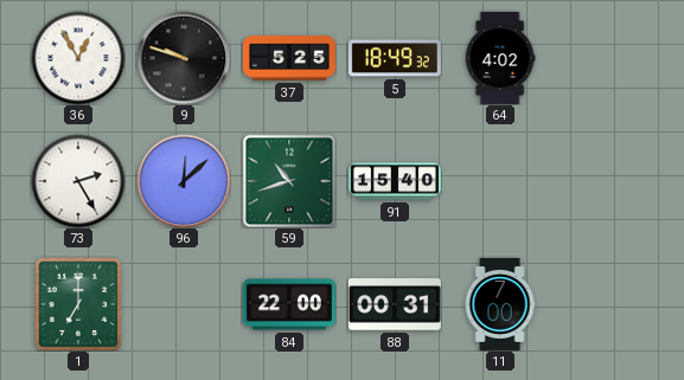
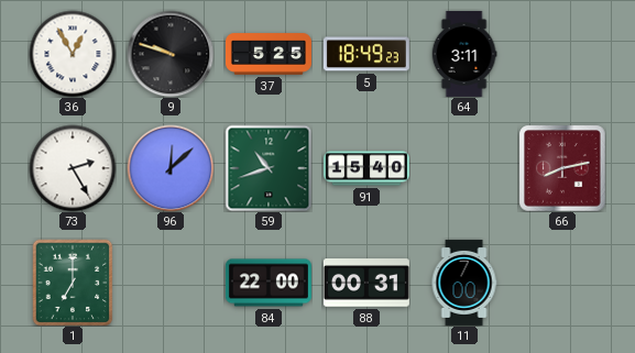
5: 18:49:32 -> 18:49:23
64: 4:02 -> 3:11
66: none -> 8:13
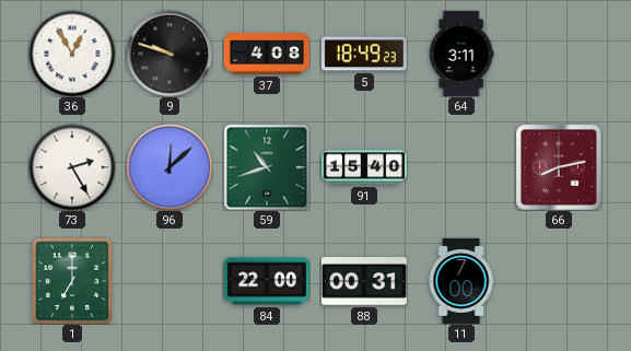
37: 5:25 -> 4:08
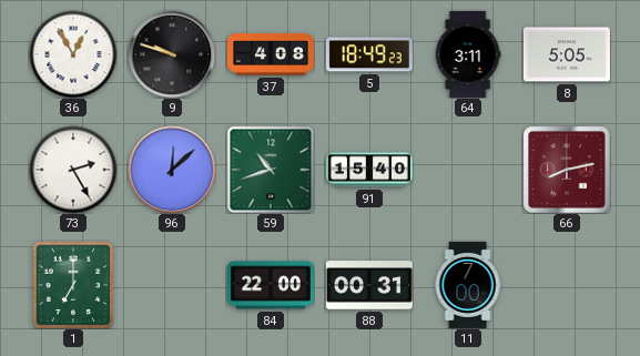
8: none -> 5:05
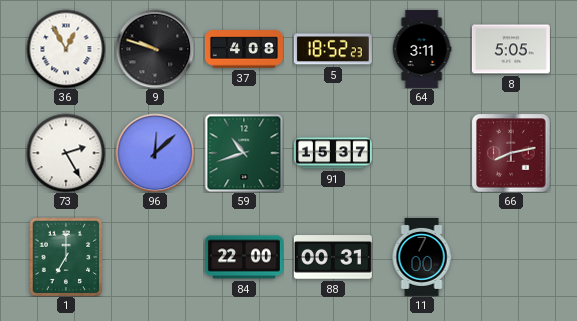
5: 18:49 -> 18:52
91: 15:40 -> 15:37
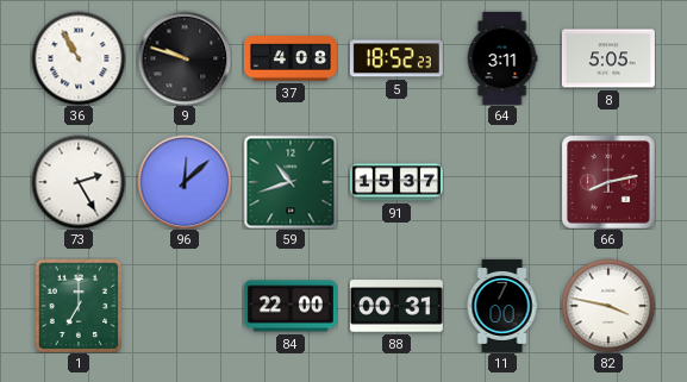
36: 12:55 -> 10:55
82: none -> 3:47
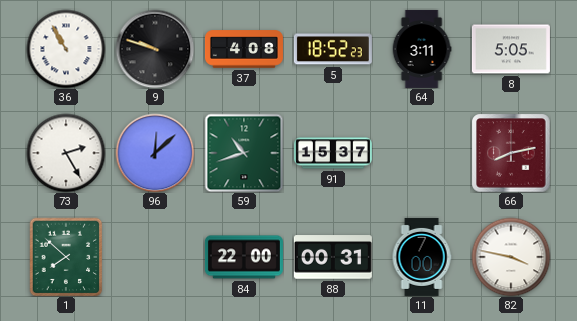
1: 7:00 -> 7:52
